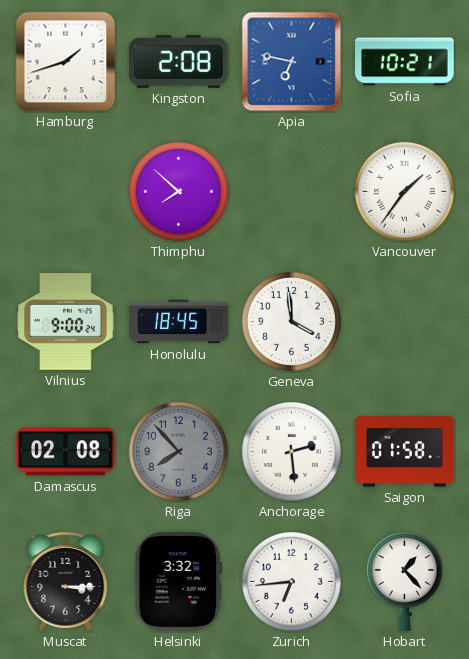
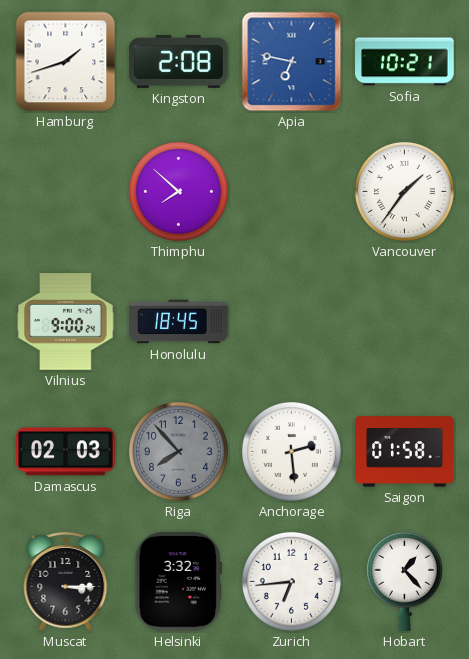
Geneva: 3:59 -> none
Damascus: 02:08 -> 02:03
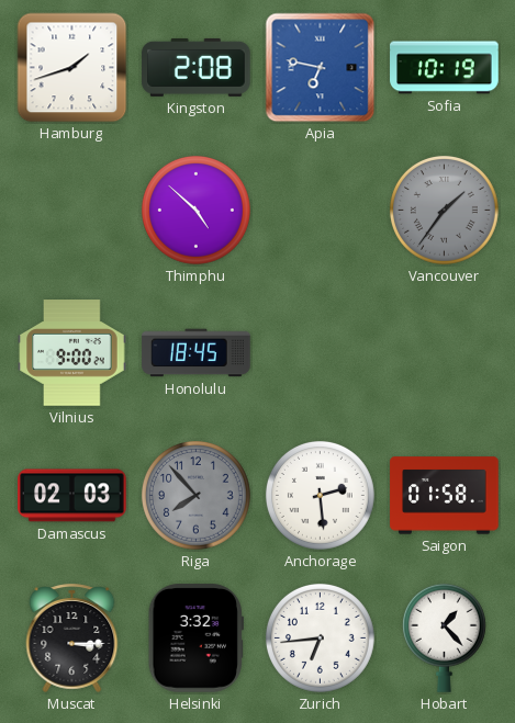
Sofia: 10:21 -> 10:19
Thimphu: 7:52 -> 4:52
Vancouver dial: white -> grey
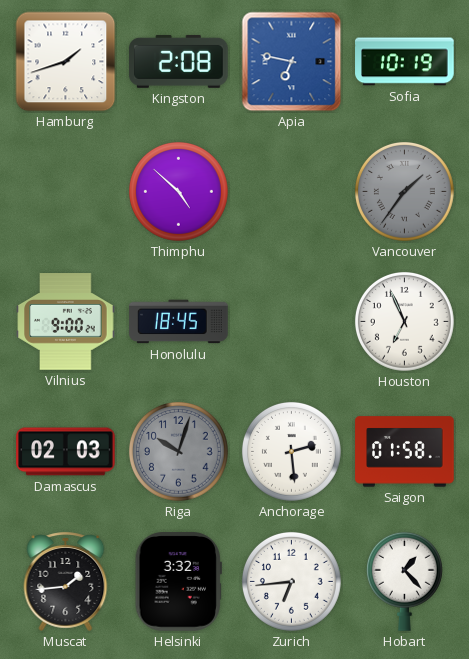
Houston: none -> 6:56
Riga: 7:53 -> 10:03
Muscat: 3:15 -> 1:44
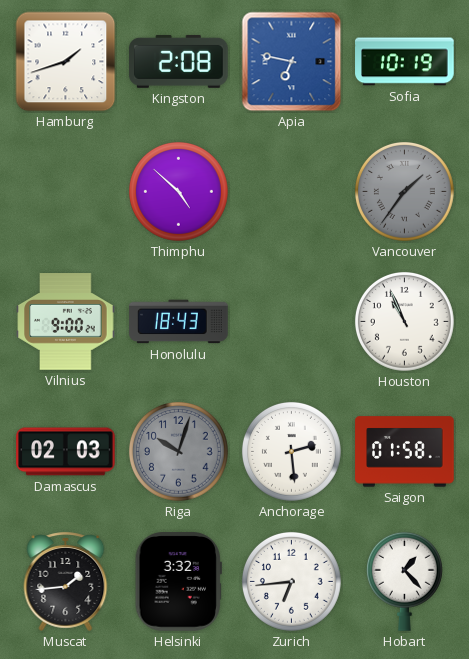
Honolulu: 18:45 -> 18:43
Houston: 6:56 -> 10:56
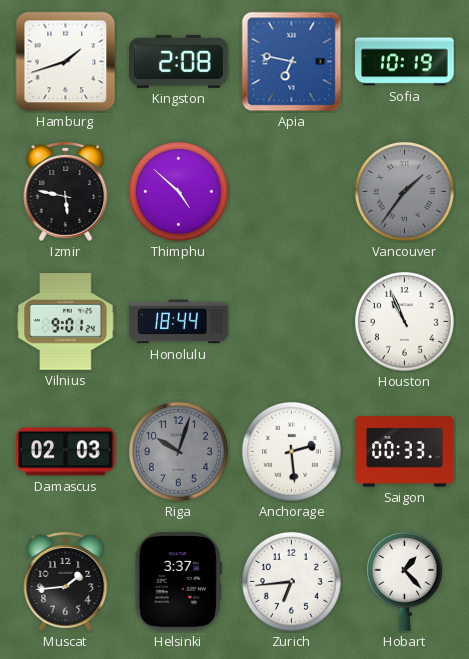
Izmir: none -> 5:47
Vilnius: 9:00 -> 9:01
Honolulu: 18:43 -> 18:44
Saigon: 01:58 -> 00:33
Helsinki: 3:32 -> 3:37
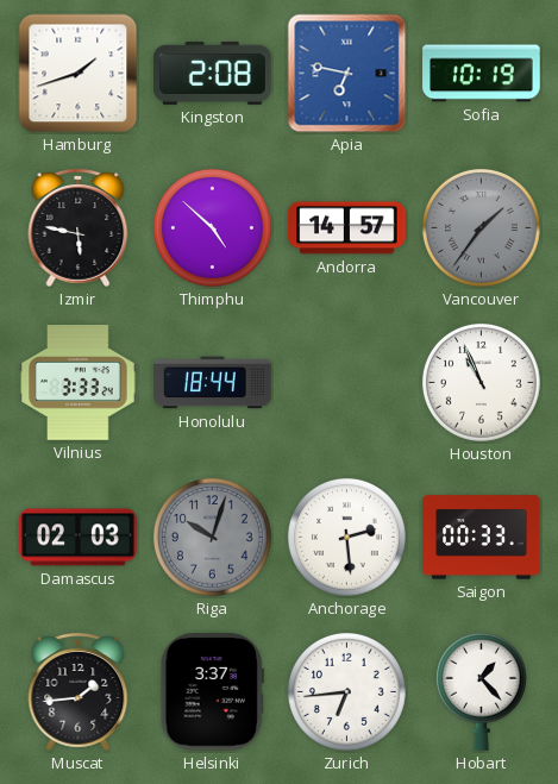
Andorra: none -> 14:57
Vilnius: 9:01 -> 3:33
